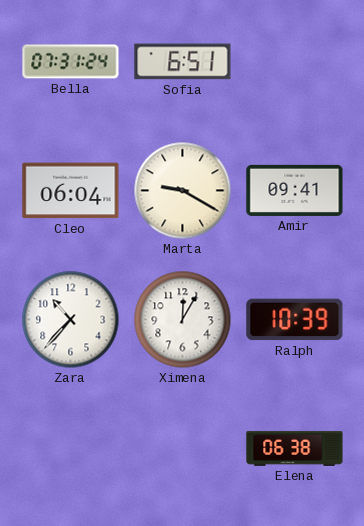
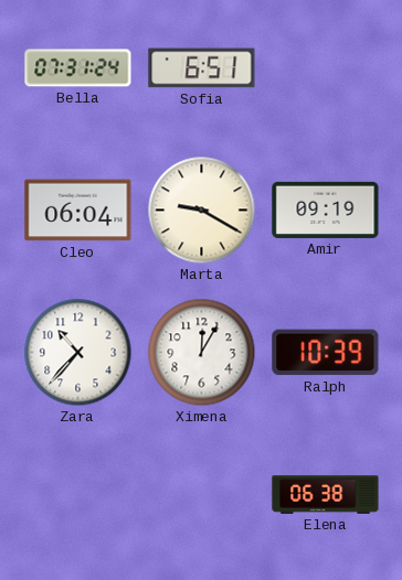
Amir: 09:41 -> 09:19
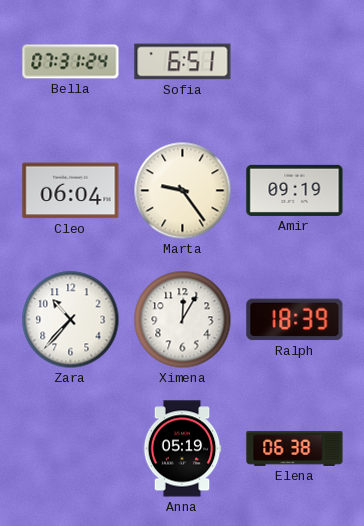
Marta: 9:20 -> 9:24
Ralph: 10:39 -> 18:39
Anna: none -> 05:19
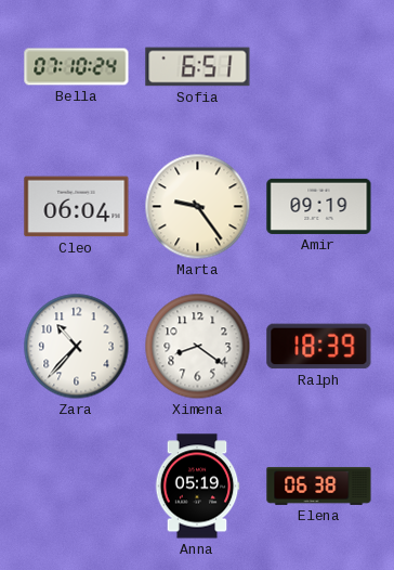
Bella: 07:31 -> 07:10
Ximena: 12:05 -> 8:21
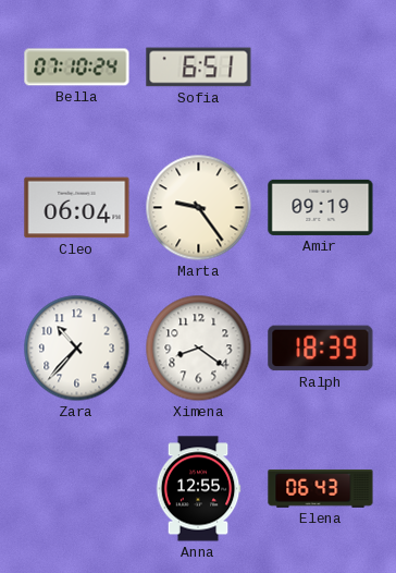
Anna: 05:19 -> 12:55
Elena: 06:38 -> 06:43
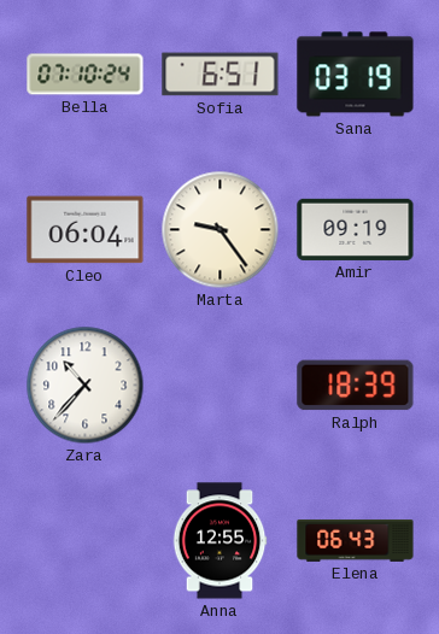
Sana: none -> 03:19
Ximena: 8:21 -> none
